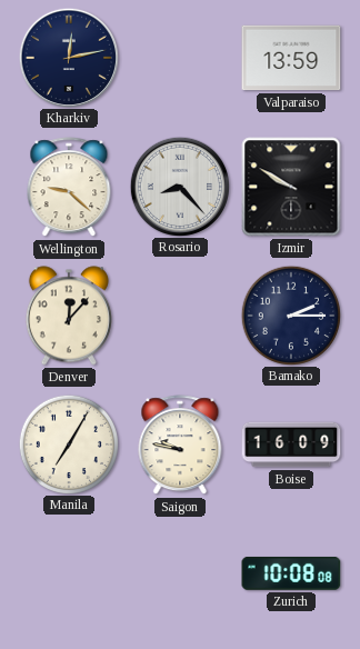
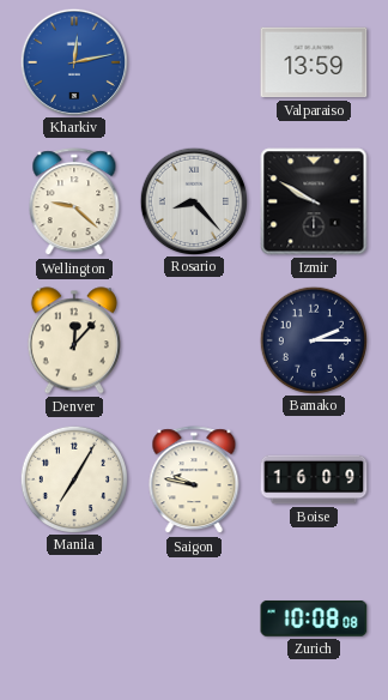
Kharkiv dial: navy -> blue
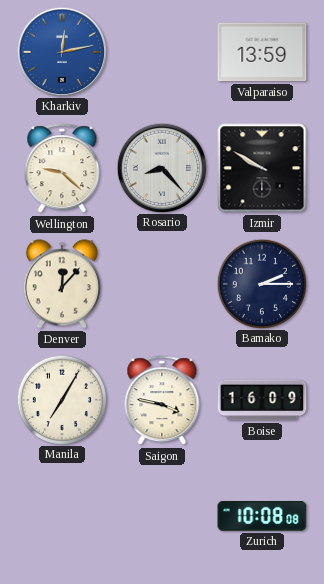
Saigon: 9:47 -> 3:47
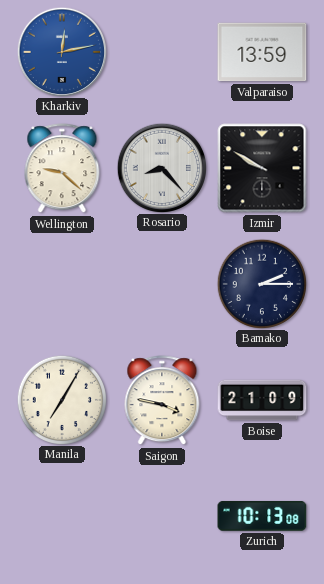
Denver: 12:07 -> none
Boise: 16:09 -> 21:09
Zurich: 10:08 -> 10:13
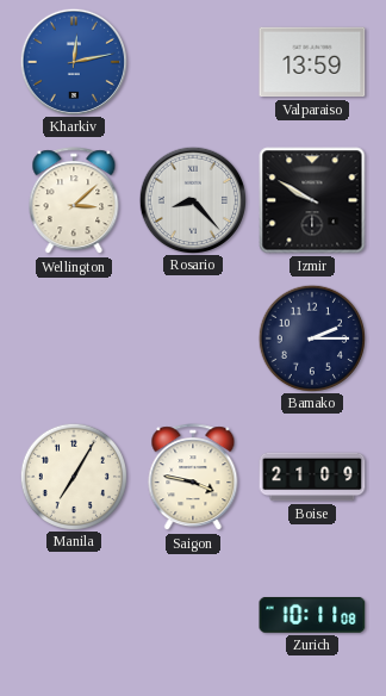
Wellington: 9:22 -> 3:08
Zurich: 10:13 -> 10:11
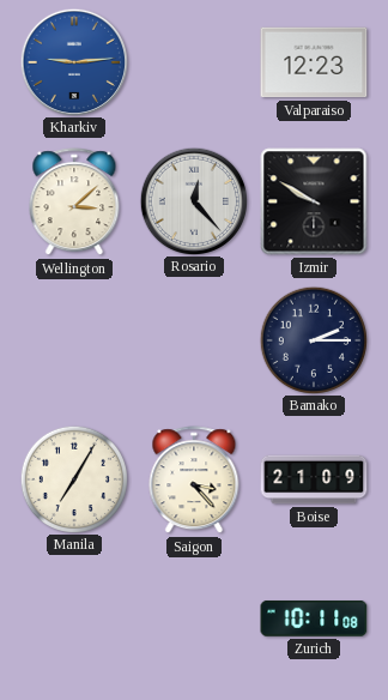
Kharkiv: 12:13 -> 9:14
Valparaiso: 13:59 -> 12:23
Rosario: 8:23 -> 12:23
Saigon: 3:47 -> 3:23
